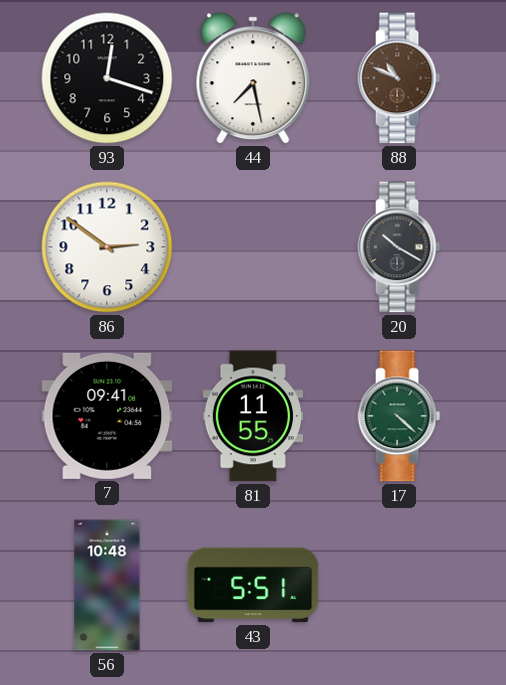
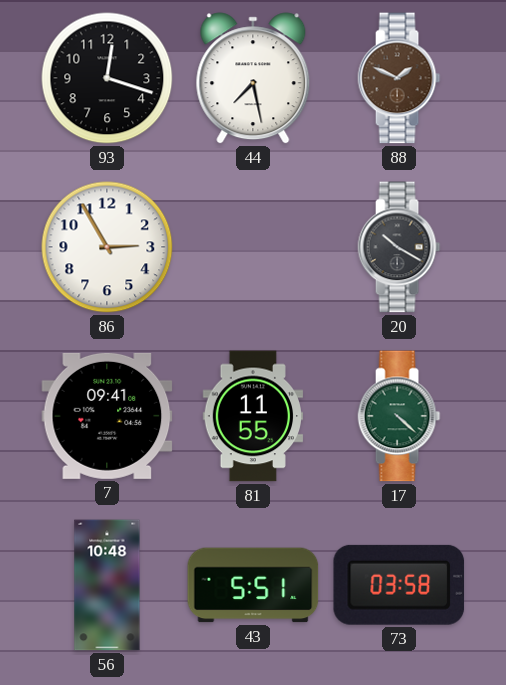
88: 10:49 -> 1:49
86: 2:51 -> 2:55
73: none -> 03:58
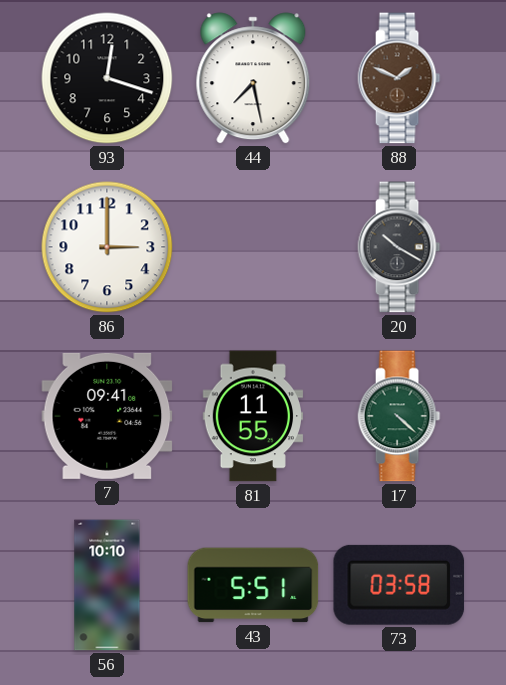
86: 2:55 -> 3:00
56: 10:48 -> 10:10
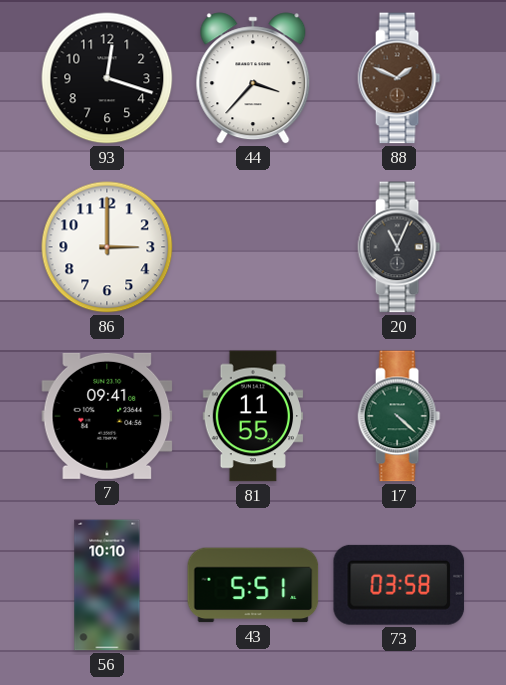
44: 7:28 -> 3:37
20: 10:20 -> 11:04
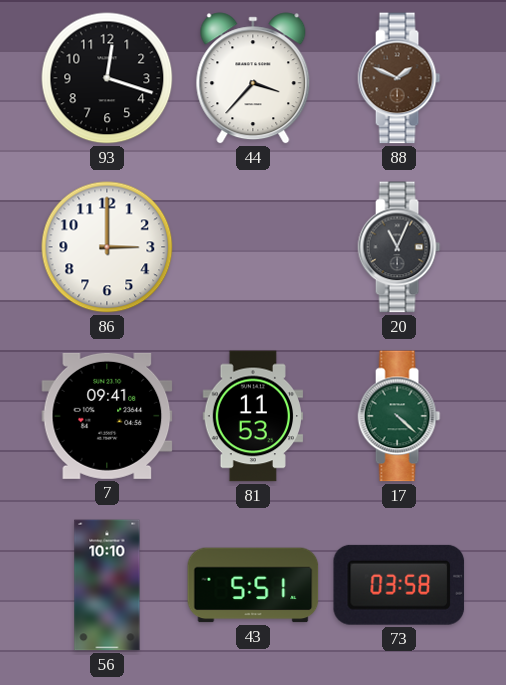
81: 11:55 -> 11:53
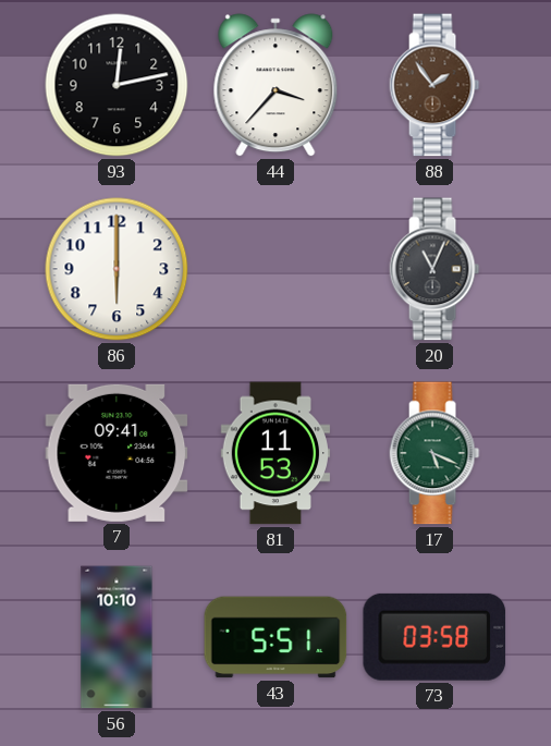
93: 12:18 -> 12:13
88: 1:49 -> 1:54
86: 3:00 -> 6:00
17: 4:22 -> 5:19
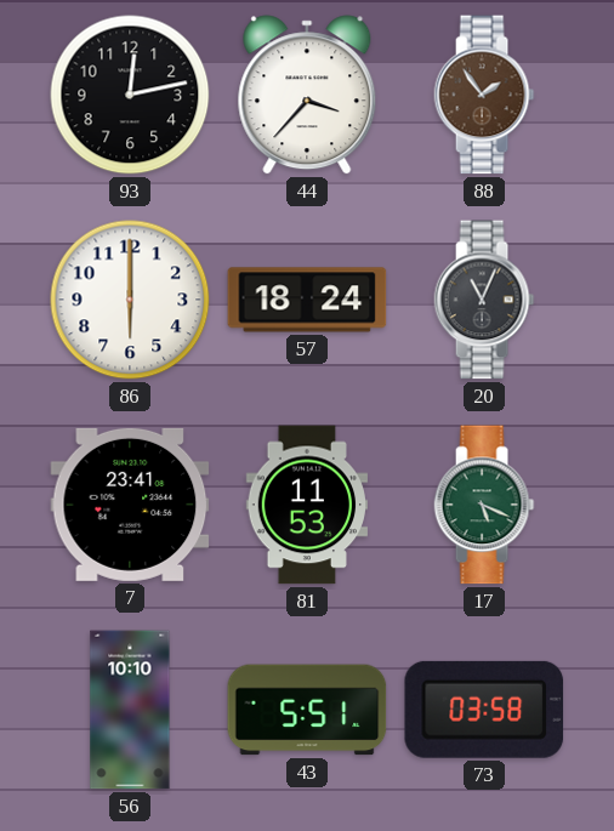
57: none -> 18:24
7: 09:41 -> 23:41
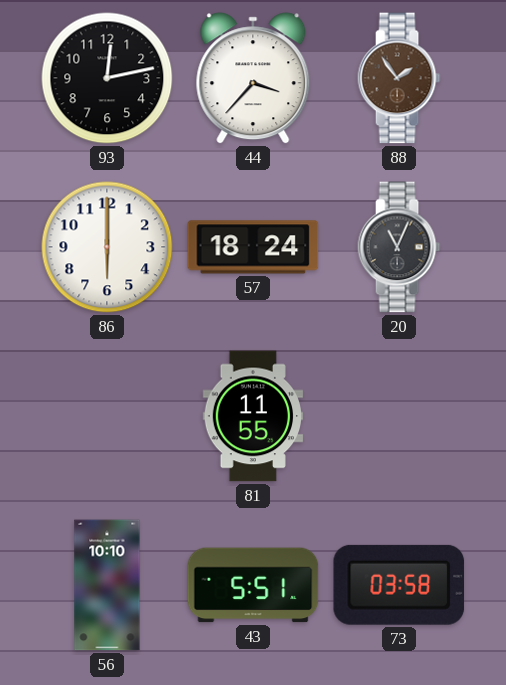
7: 23:41 -> none
81: 11:53 -> 11:55
17: 5:19 -> none
